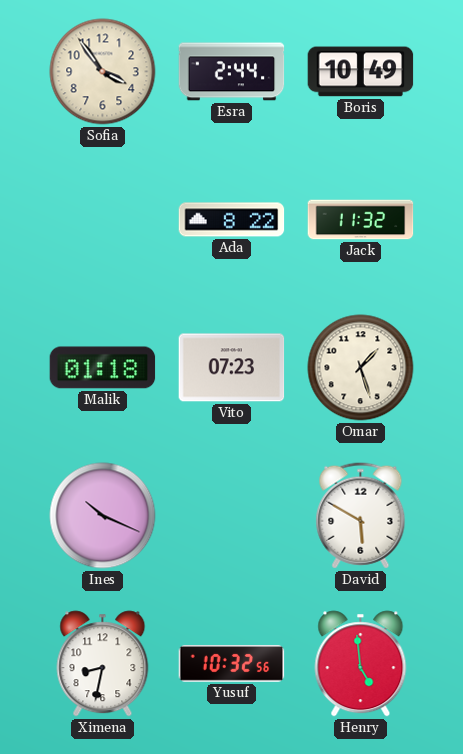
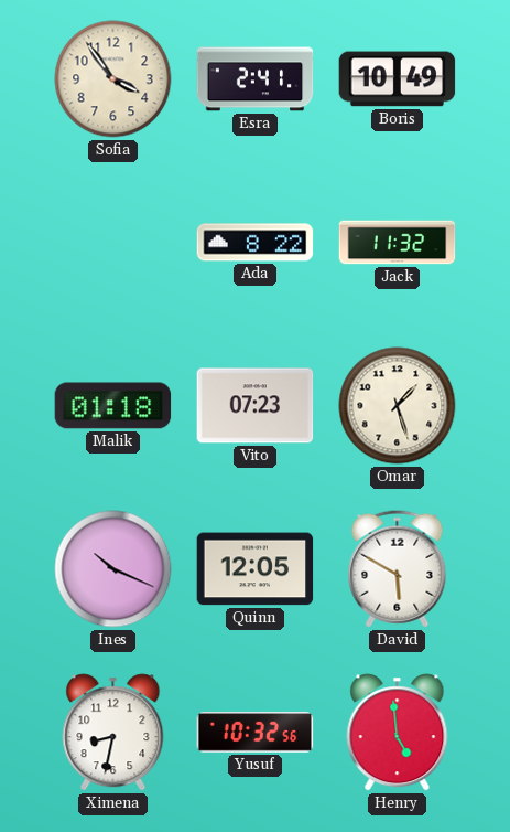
Esra: 2:44 -> 2:41
Quinn: none -> 12:05
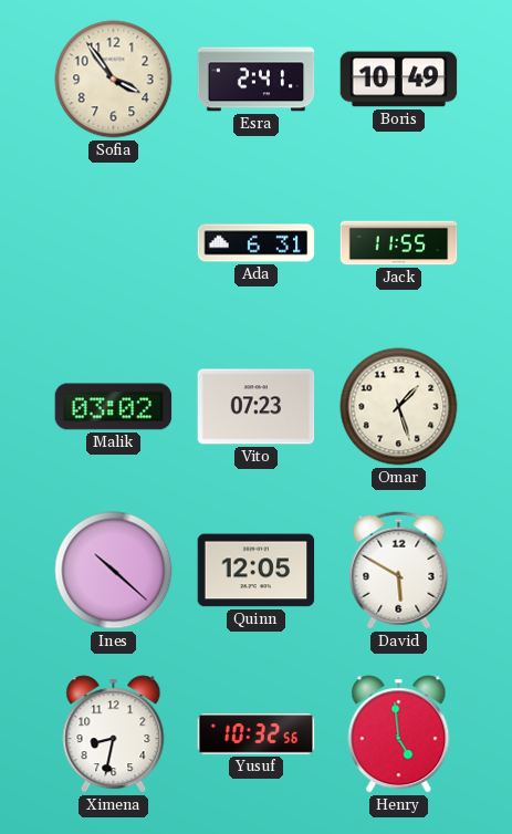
Ada: 8:22 -> 6:31
Jack: 11:32 -> 11:55
Malik: 01:18 -> 03:02
Ines: 10:19 -> 10:22
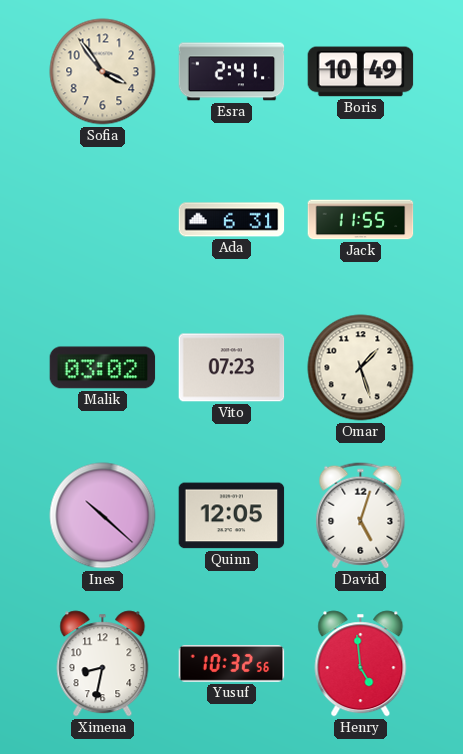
David: 5:50 -> 5:03
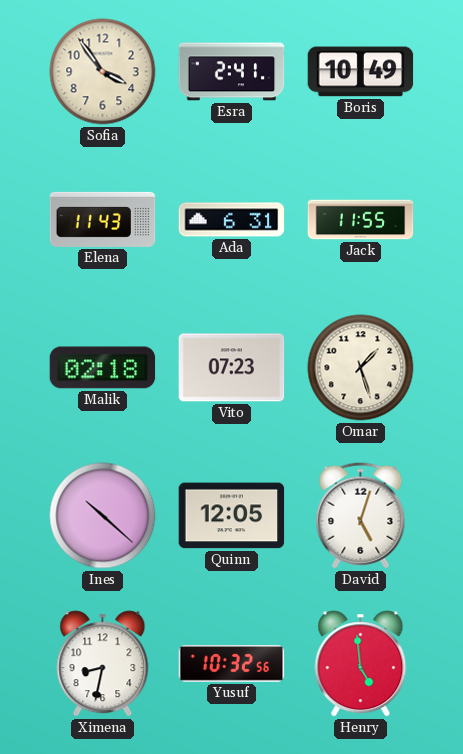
Elena: none -> 11:43
Malik: 03:02 -> 02:18
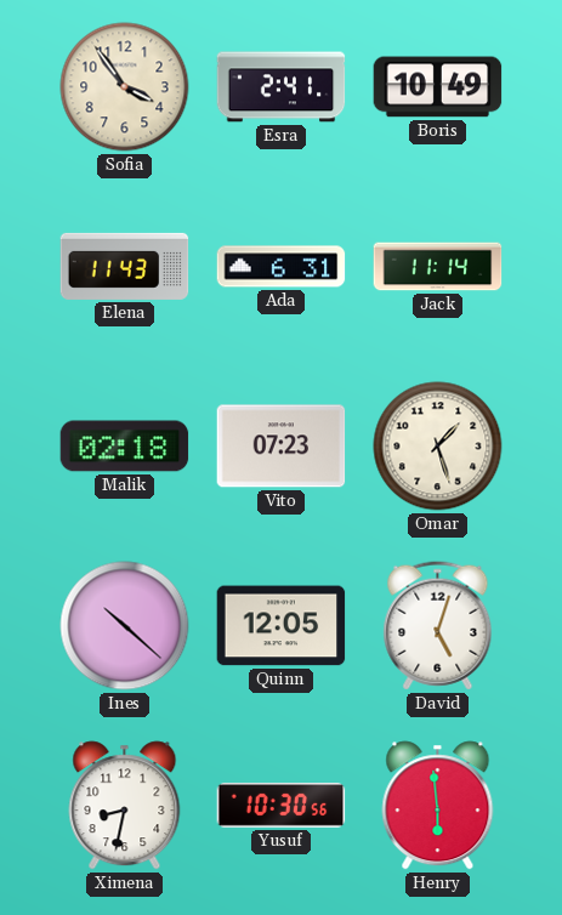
Jack: 11:55 -> 11:14
Yusuf: 10:32 -> 10:30
Henry: 4:59 -> 5:59
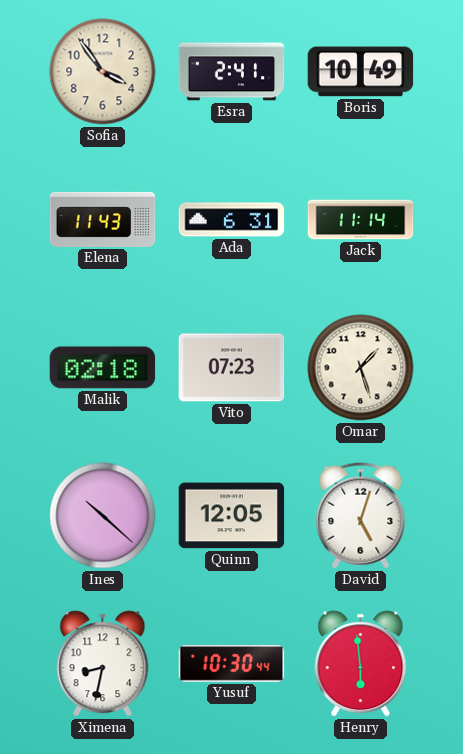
Yusuf: 10:30:56 -> 10:30:44
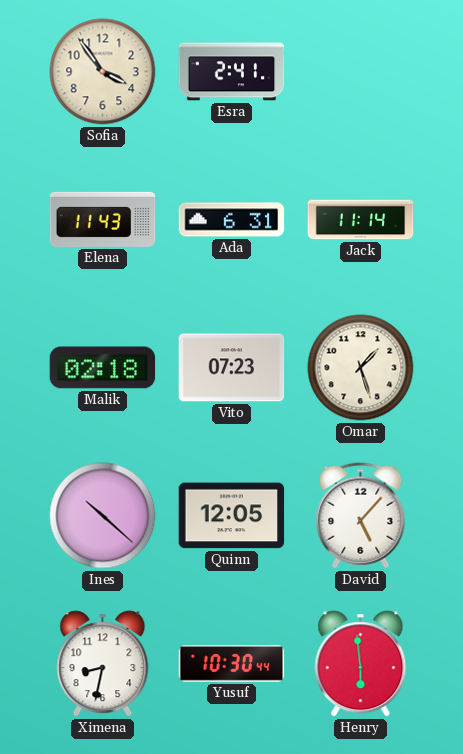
Boris: 10:49 -> none
David: 5:03 -> 5:07
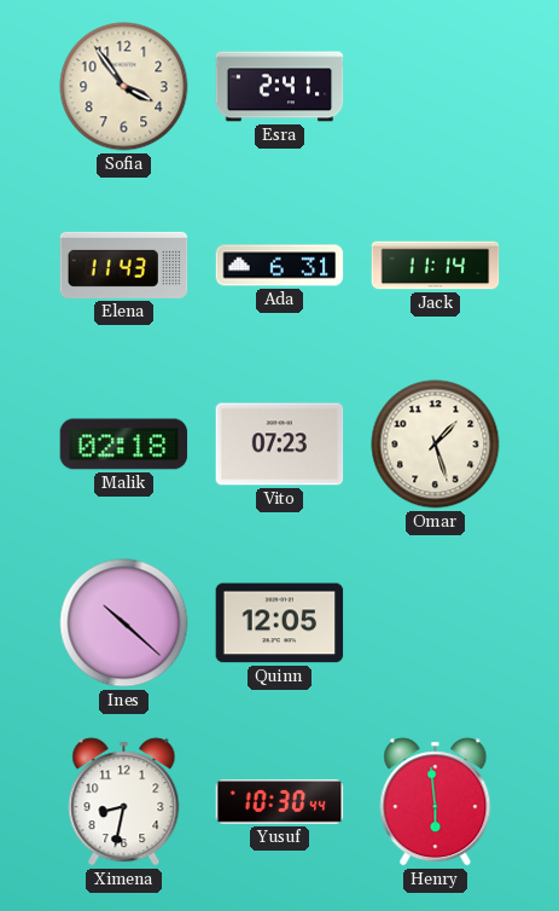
David: 5:07 -> none
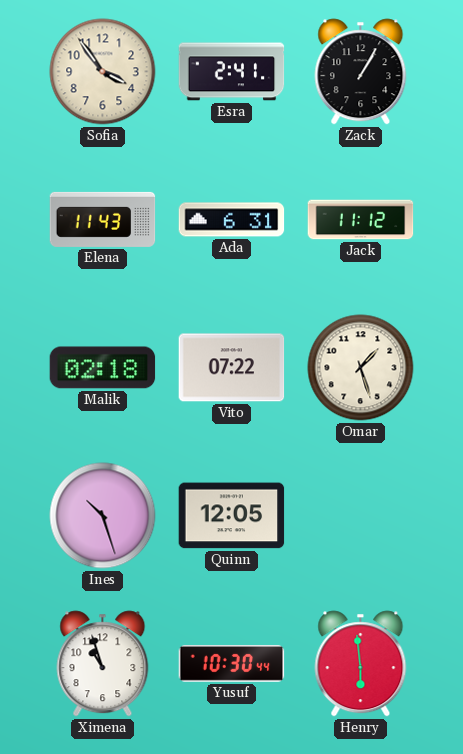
Zack: none -> 1:05
Jack: 11:14 -> 11:12
Vito: 07:23 -> 07:22
Ines: 10:22 -> 10:27
Ximena: 8:32 -> 10:57
